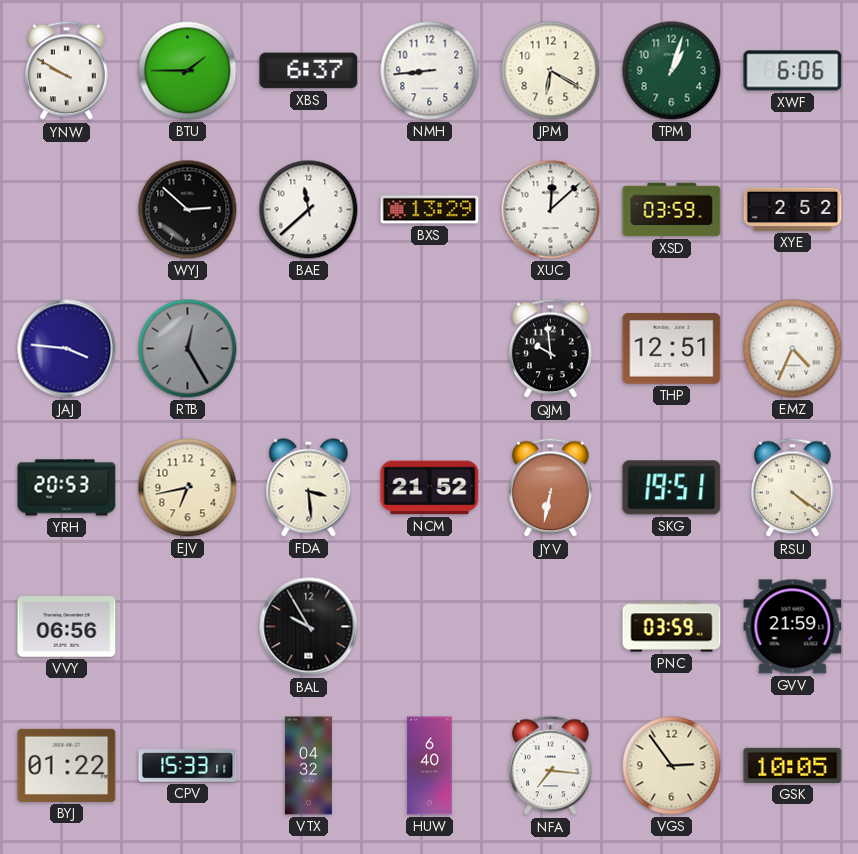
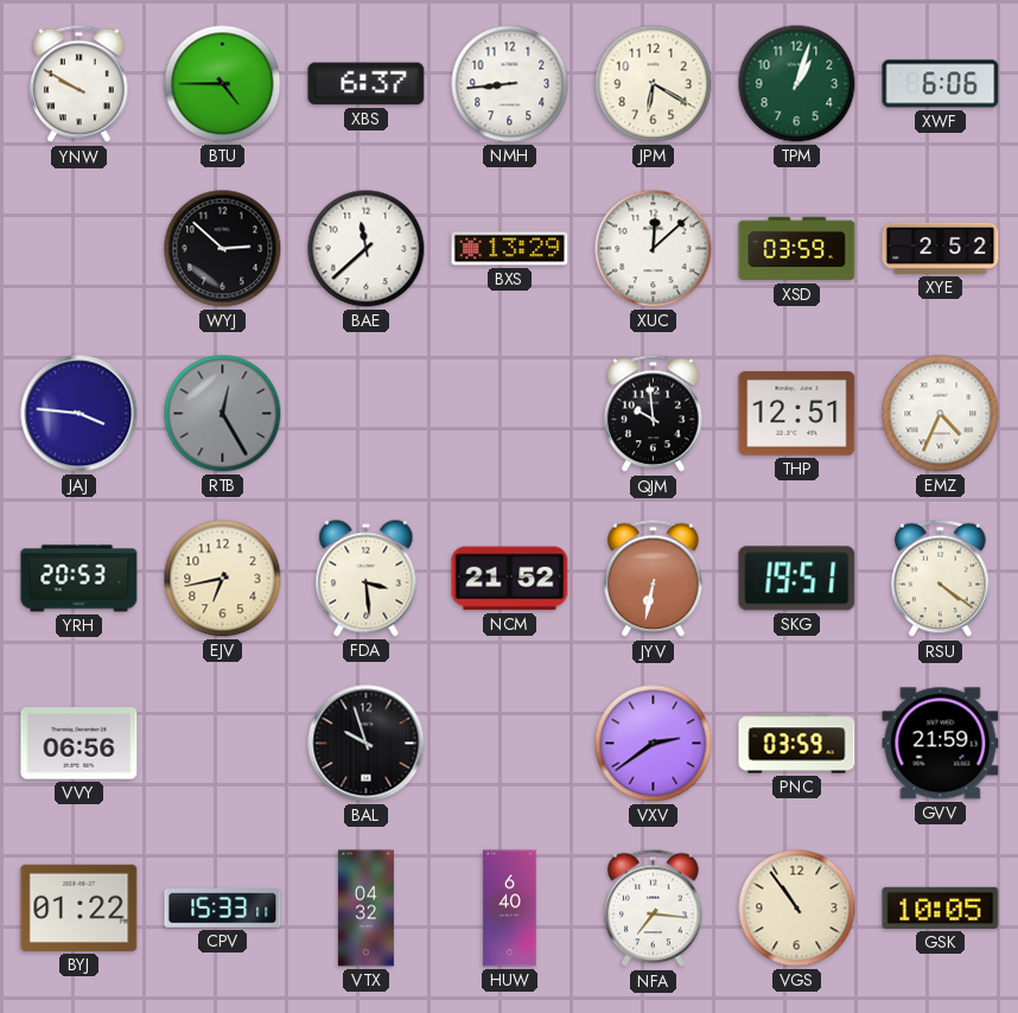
BTU: 1:45 -> 4:45
BAL: 9:55 -> 9:57
VXV: none -> 2:39
VGS: 2:54 -> 10:54
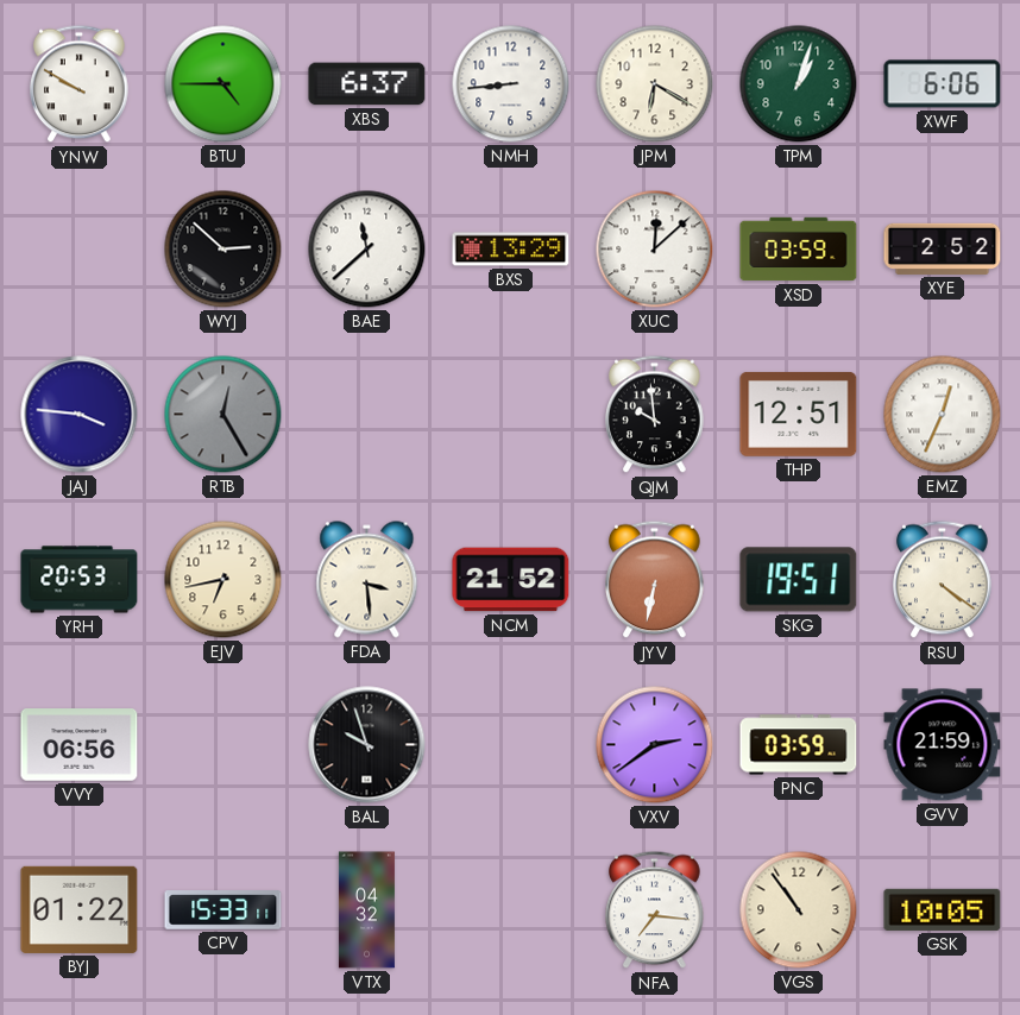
EMZ: 4:34 -> 12:34
HUW: 6:40 -> none
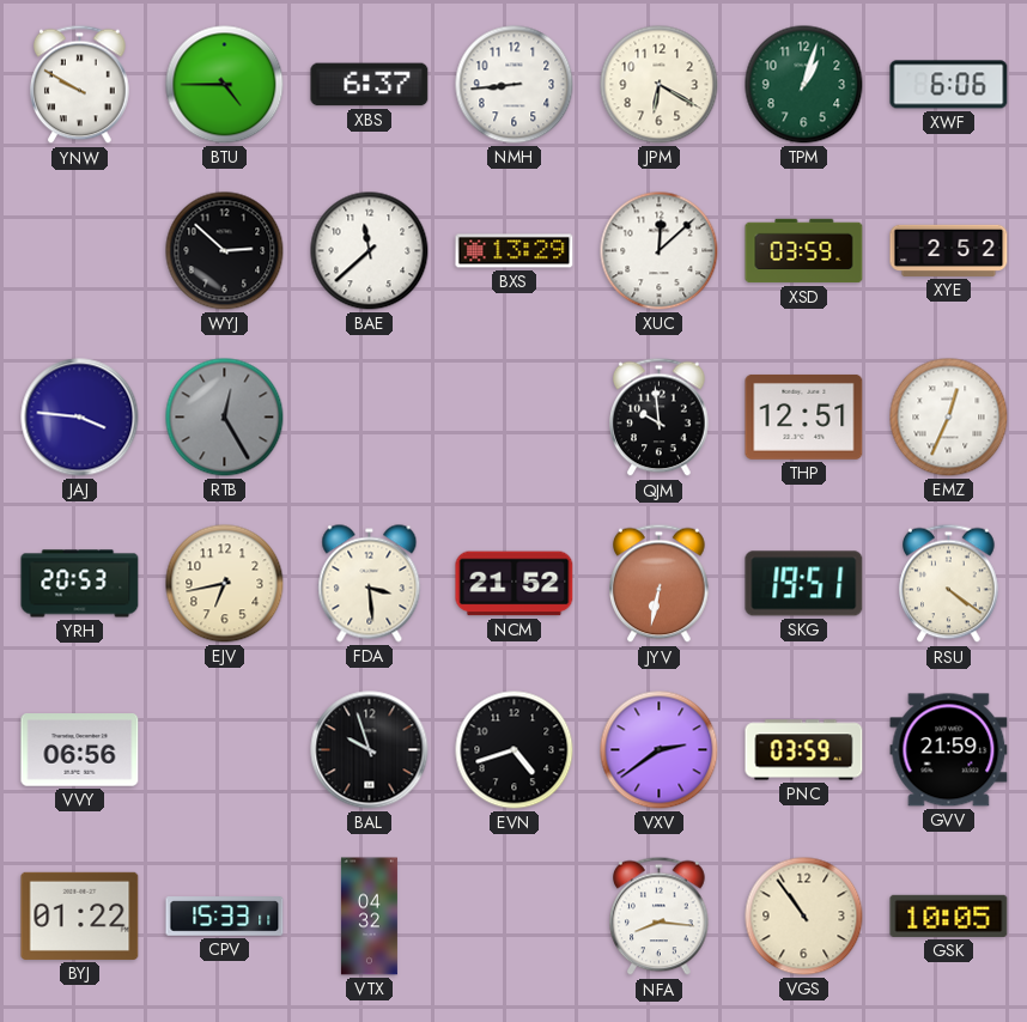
EVN: none -> 4:42
NFA: 7:16 -> 8:16
